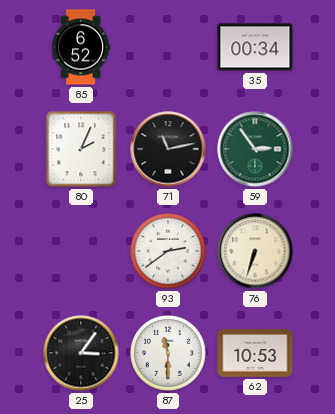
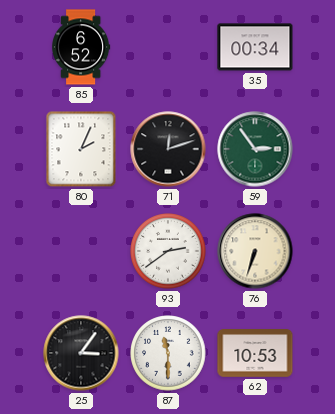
71: 11:13 -> 12:12
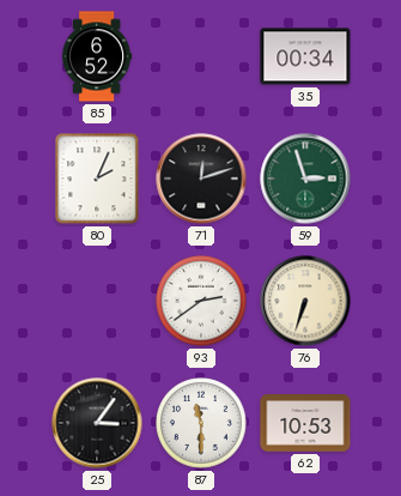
59: 2:54 -> 2:57
